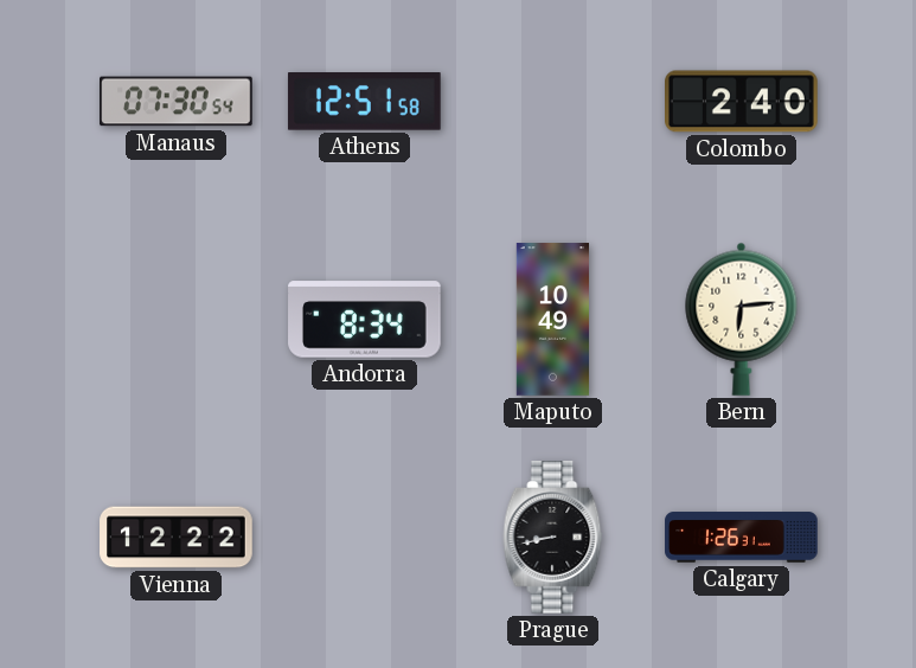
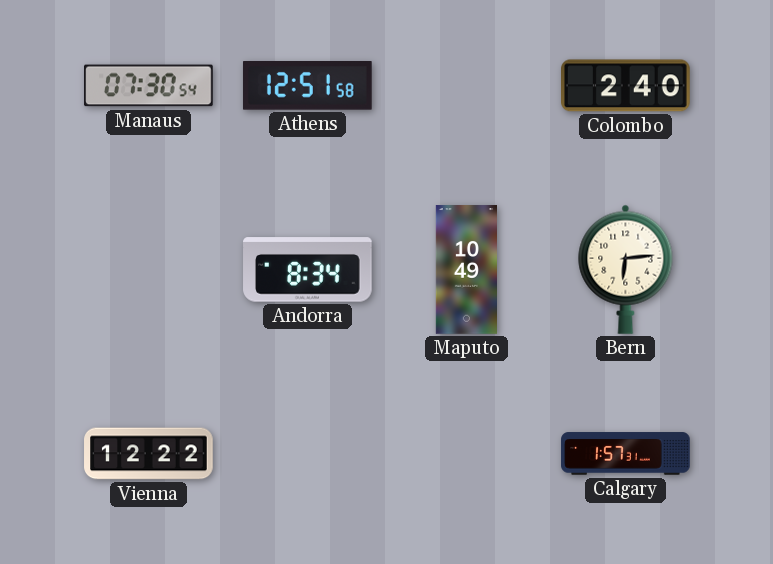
Prague: 8:43 -> none
Calgary: 1:26 -> 1:57
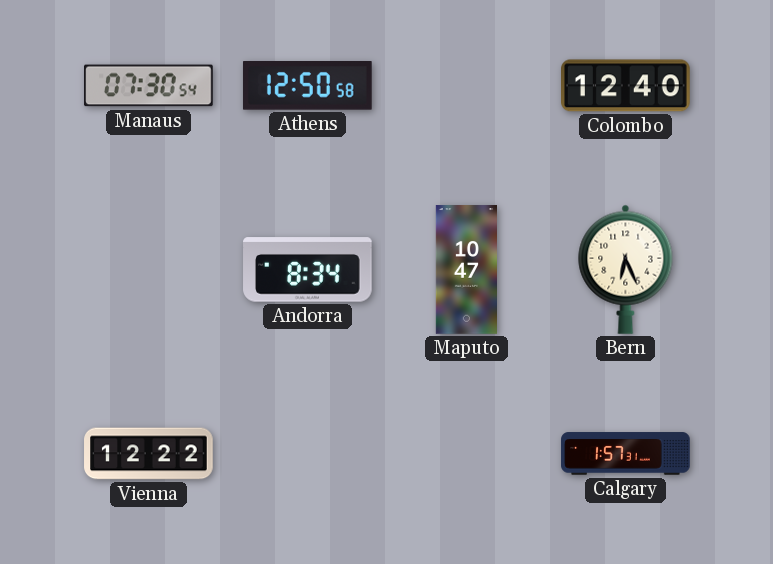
Athens: 12:51 -> 12:50
Colombo: 2:40 -> 12:40
Maputo: 10:49 -> 10:47
Bern: 6:14 -> 6:26
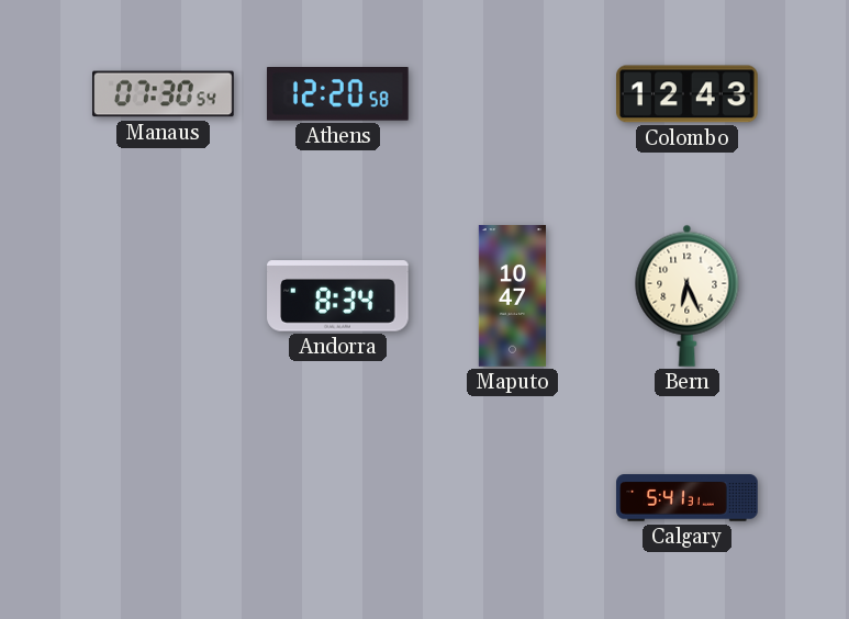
Athens: 12:50 -> 12:20
Colombo: 12:40 -> 12:43
Vienna: 12:22 -> none
Calgary: 1:57 -> 5:41
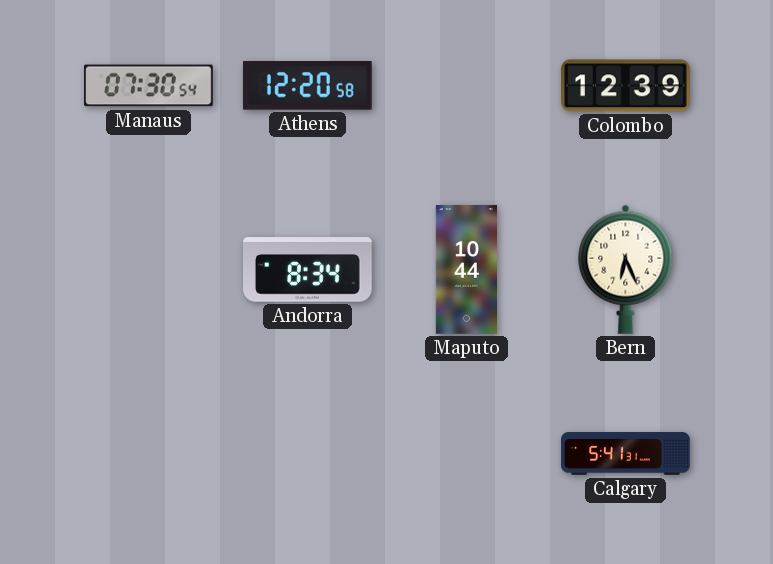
Colombo: 12:43 -> 12:39
Maputo: 10:47 -> 10:44
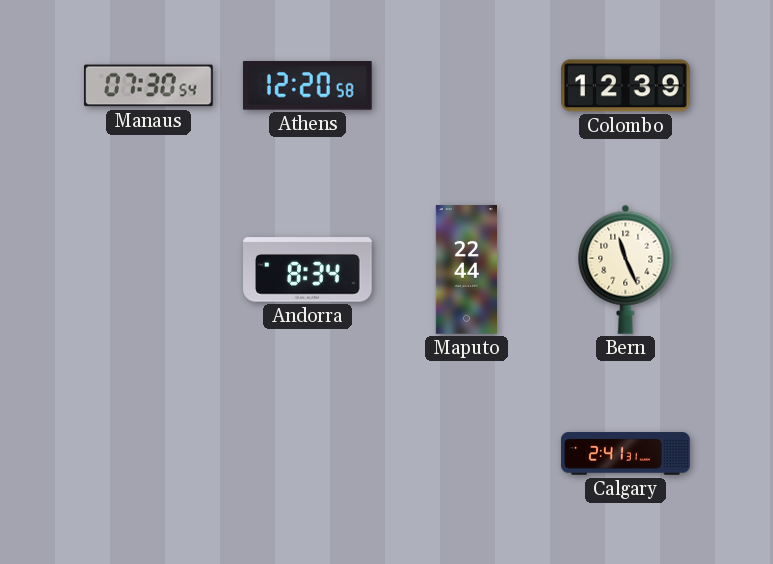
Maputo: 10:44 -> 22:44
Bern: 6:26 -> 11:26
Calgary: 5:41 -> 2:41
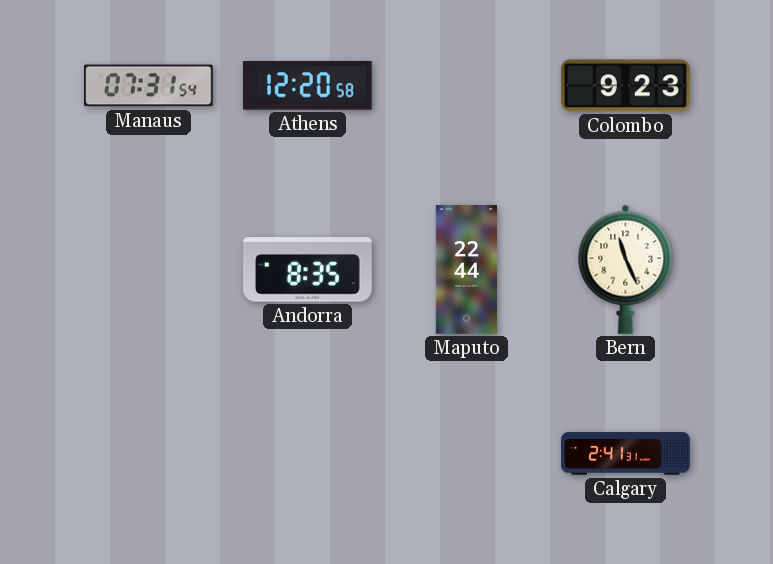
Manaus: 07:30 -> 07:31
Colombo: 12:39 -> 9:23
Andorra: 8:34 -> 8:35
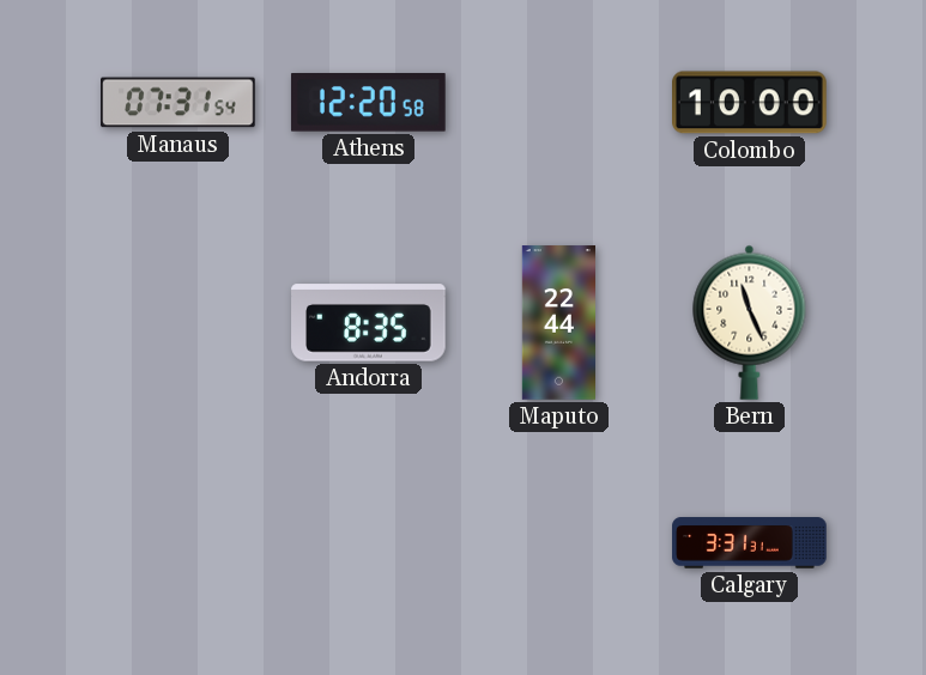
Colombo: 9:23 -> 10:00
Calgary: 2:41 -> 3:31
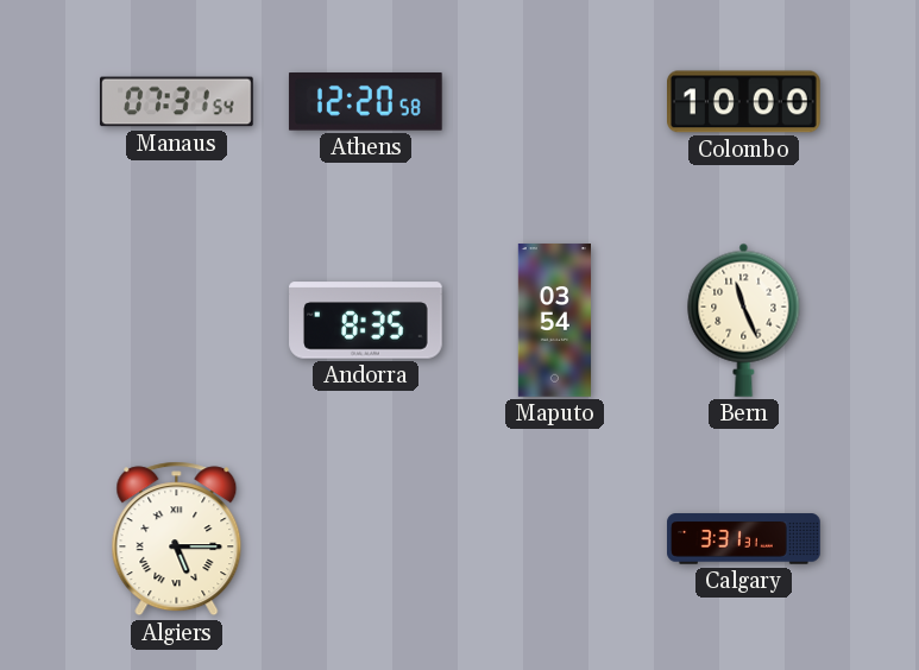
Maputo: 22:44 -> 03:54
Algiers: none -> 5:15
